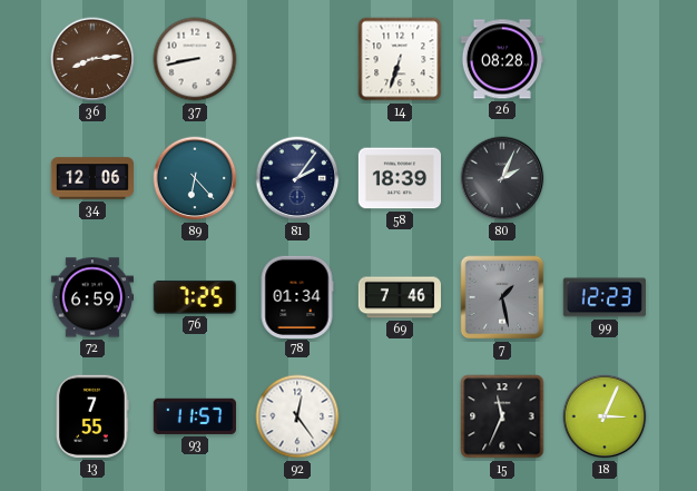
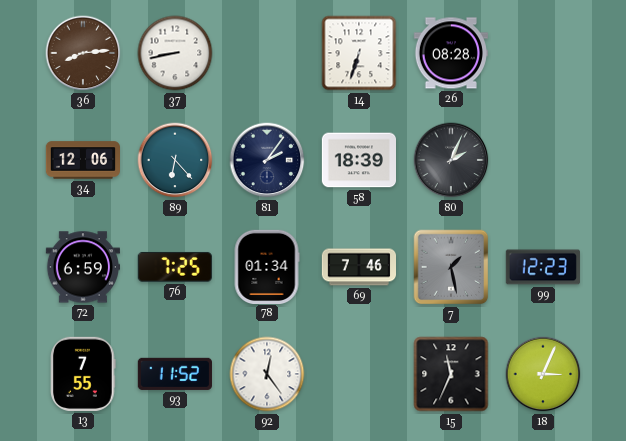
93: 11:57 -> 11:52
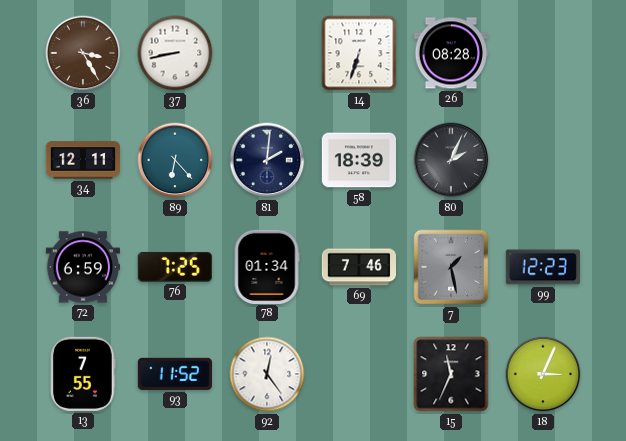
36: 8:14 -> 3:25
34: 12:06 -> 12:11
81: 2:06 -> 2:01
